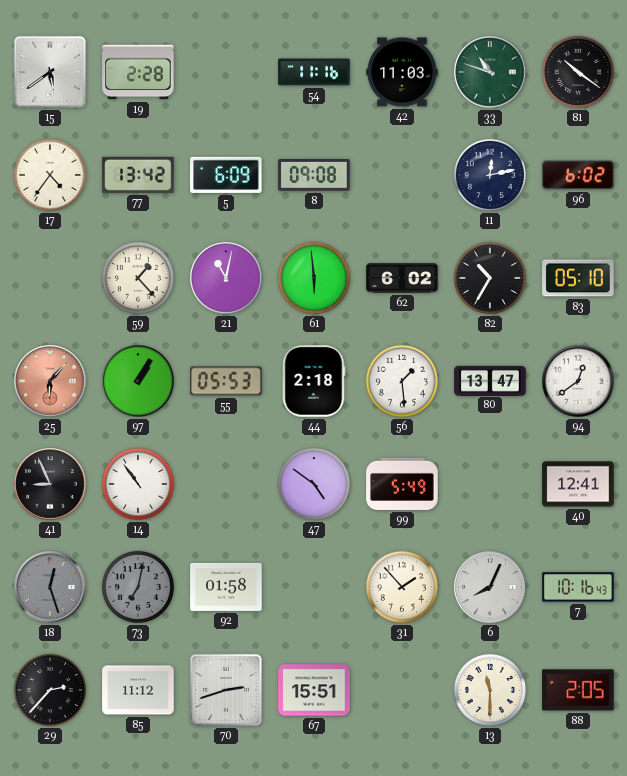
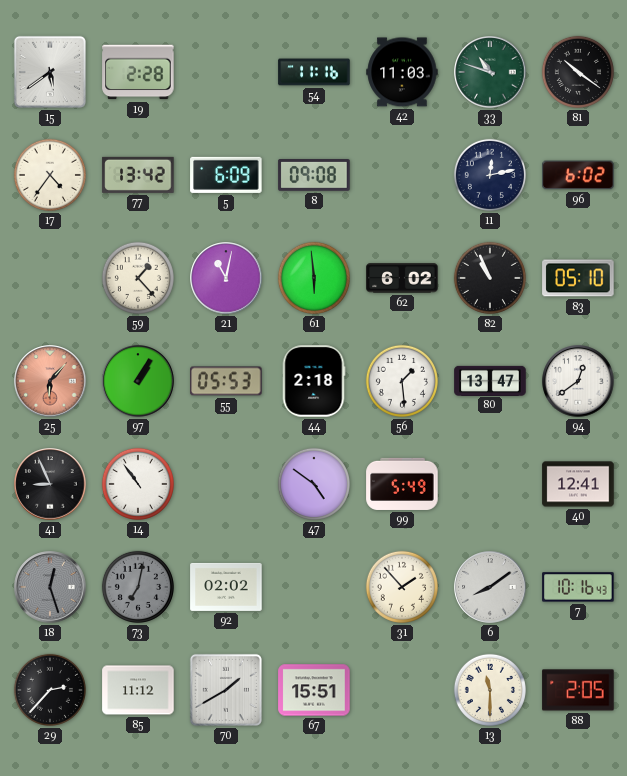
82: 10:35 -> 10:56
92: 01:58 -> 02:02
6: 8:04 -> 8:09
70: 2:42 -> 1:40
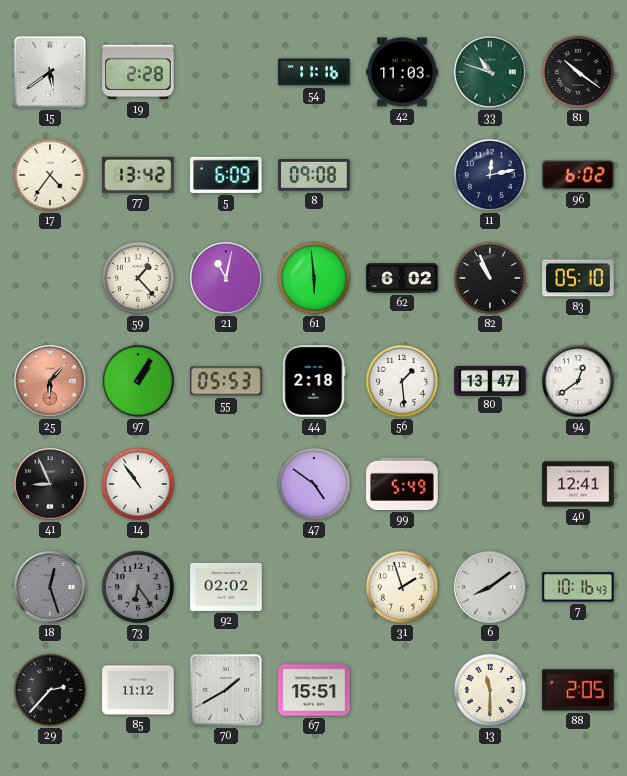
73: 7:02 -> 6:24
31: 1:53 -> 1:57
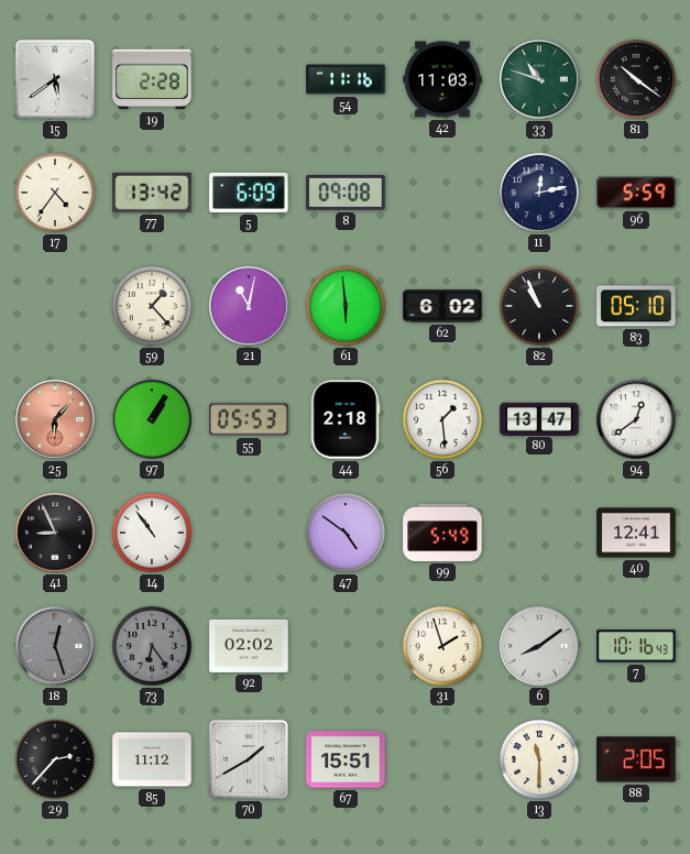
96: 6:02 -> 5:59
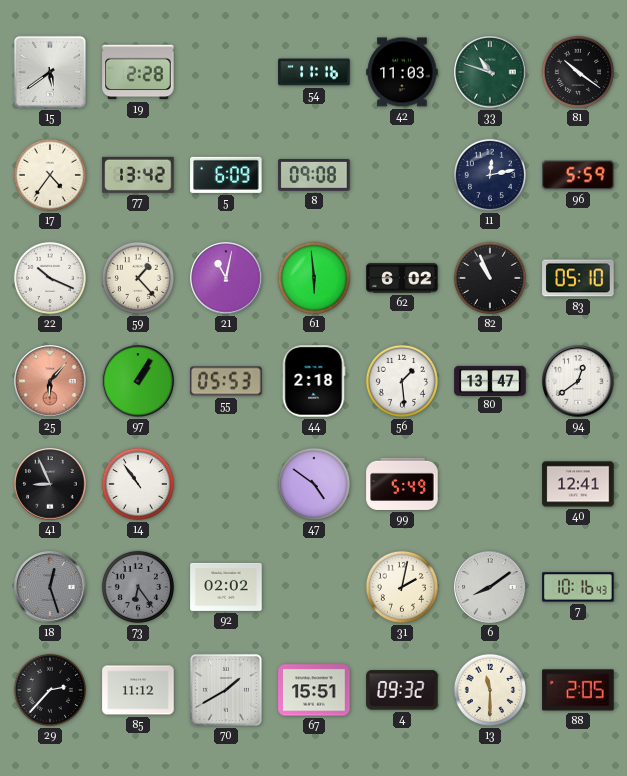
22: none -> 10:19
31: 1:57 -> 2:02
4: none -> 09:32
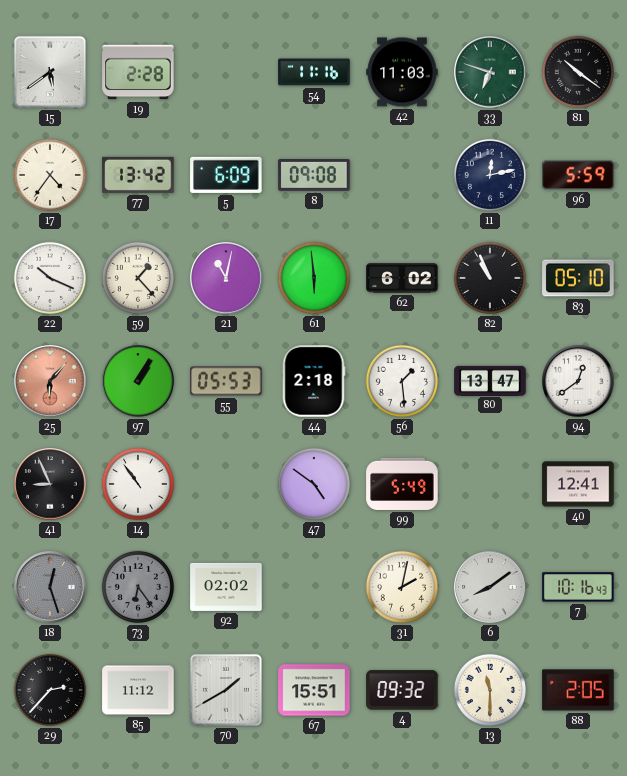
33: 10:48 -> 6:48
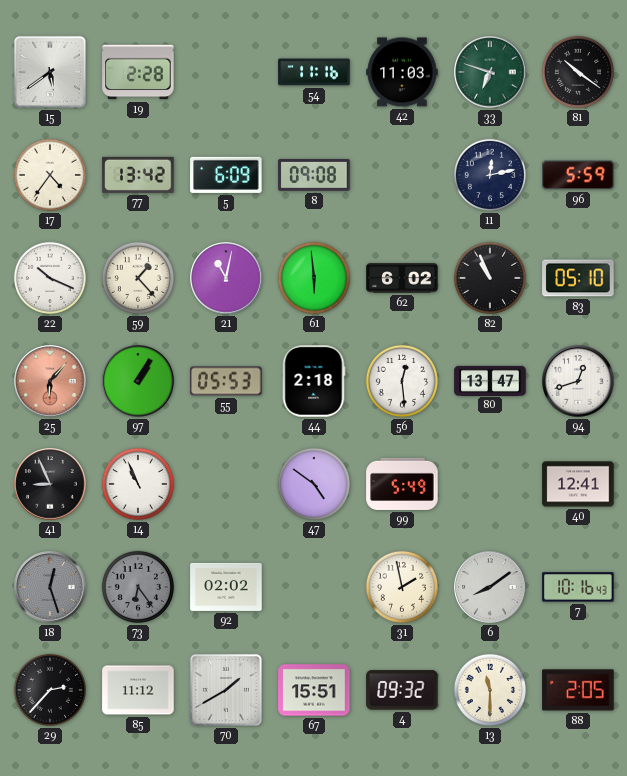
56: 1:29 -> 12:29
94: 12:39 -> 12:42
14: 10:54 -> 10:56
31: 2:02 -> 1:58
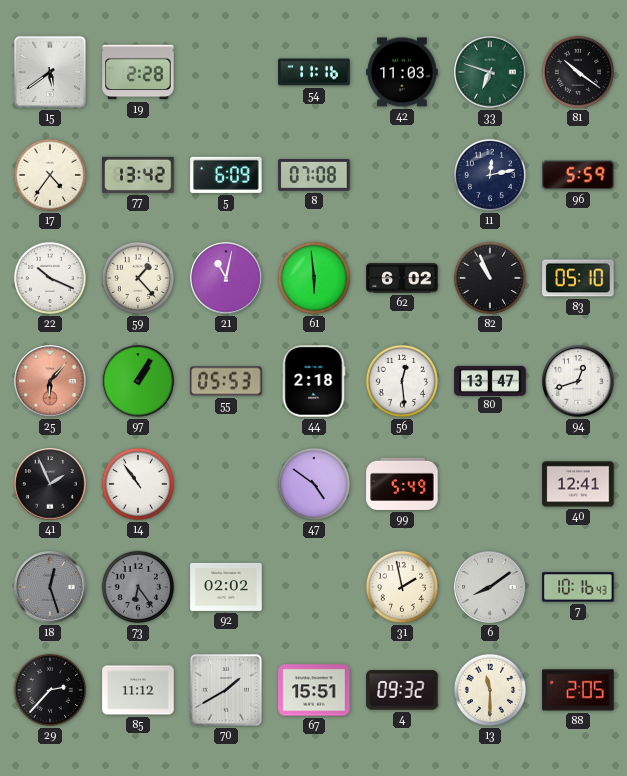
8: 09:08 -> 07:08
41: 8:56 -> 1:56
14: 10:56 -> 10:54
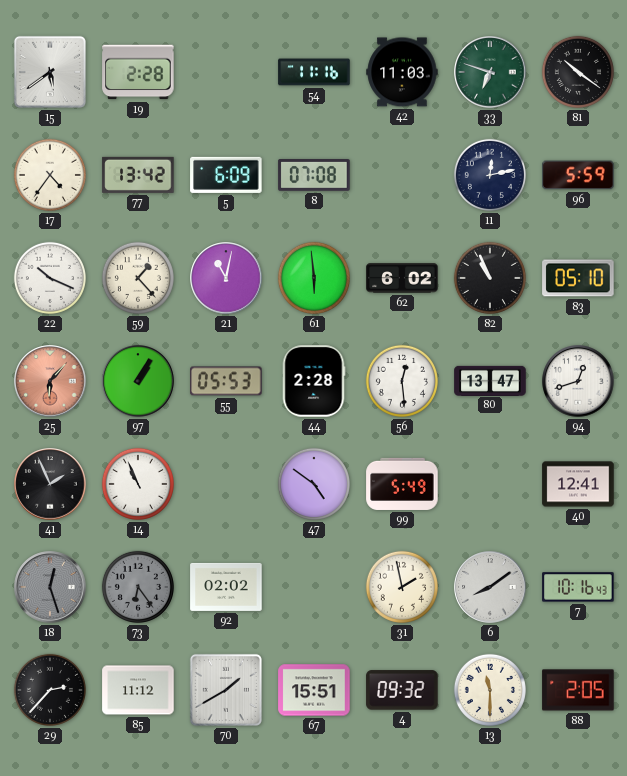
44: 2:18 -> 2:28
14: 10:54 -> 10:56
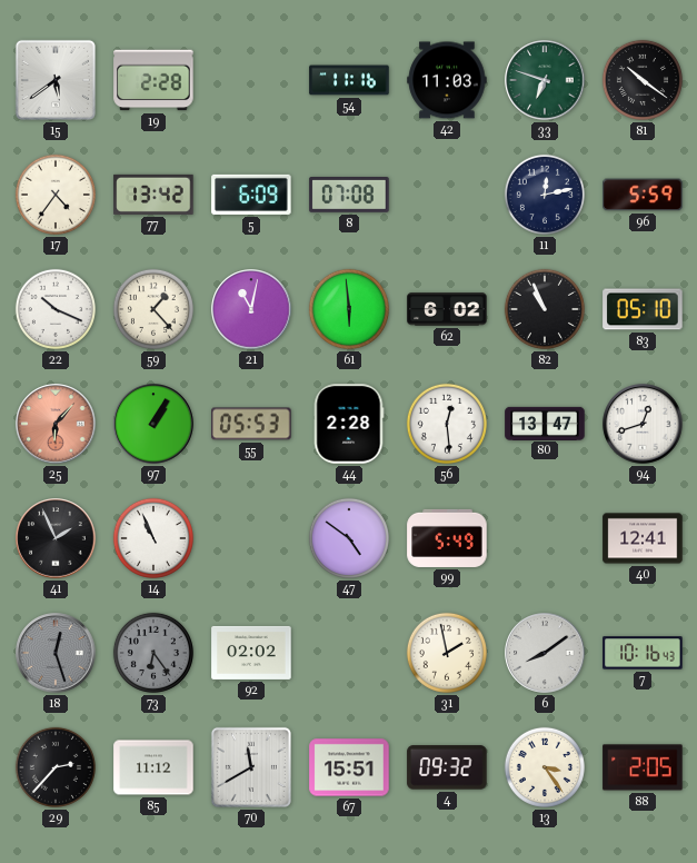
70: 1:40 -> 11:40
13: 11:30 -> 3:24
